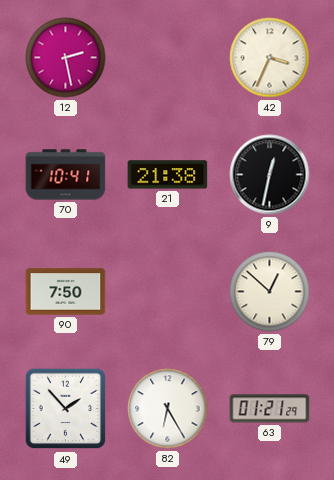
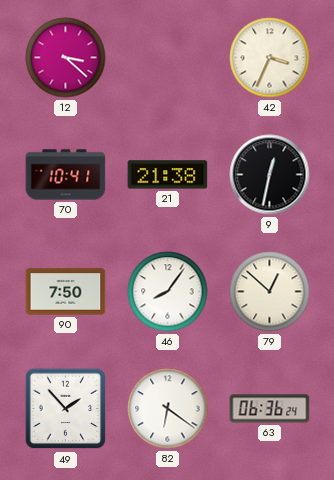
12: 2:28 -> 3:22
46: none -> 8:06
82: 6:25 -> 6:21
63: 01:21 -> 06:36
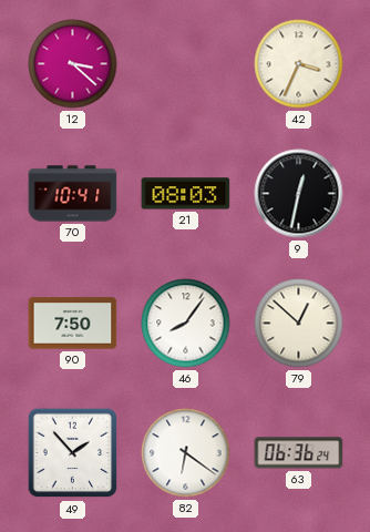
21: 21:38 -> 08:03
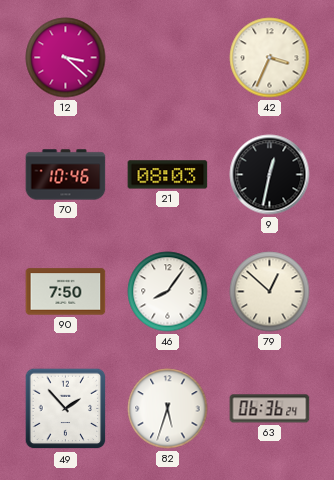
70: 10:41 -> 10:46
82: 6:21 -> 5:33
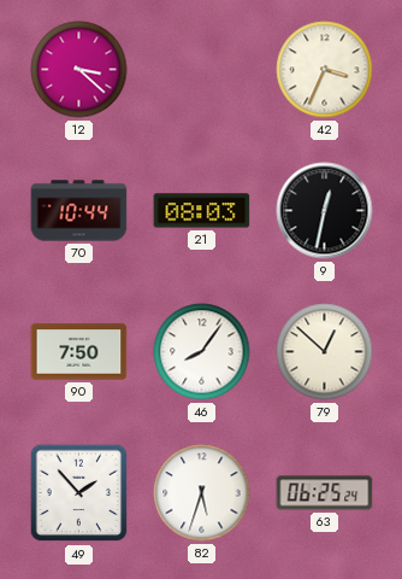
70: 10:46 -> 10:44
63: 06:36 -> 06:25
